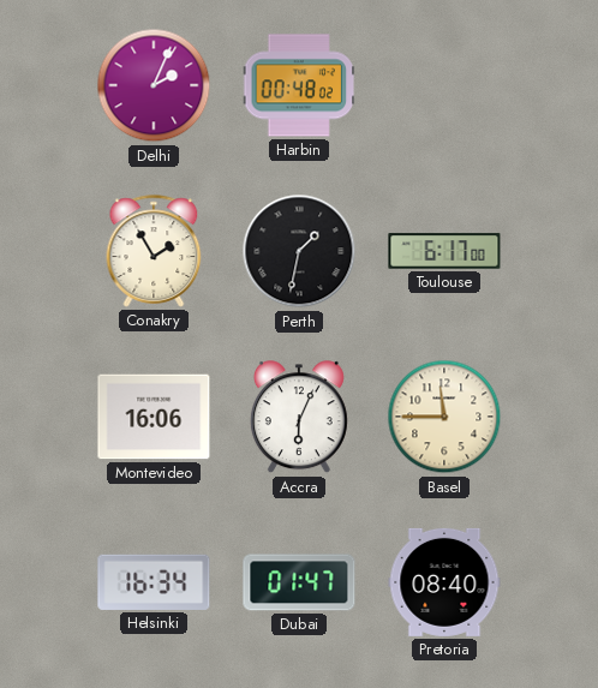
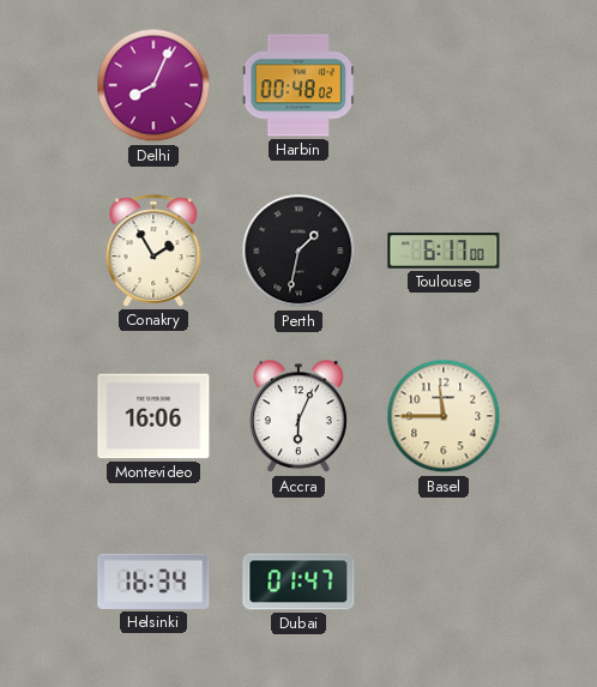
Delhi: 2:04 -> 8:04
Pretoria: 08:40 -> none
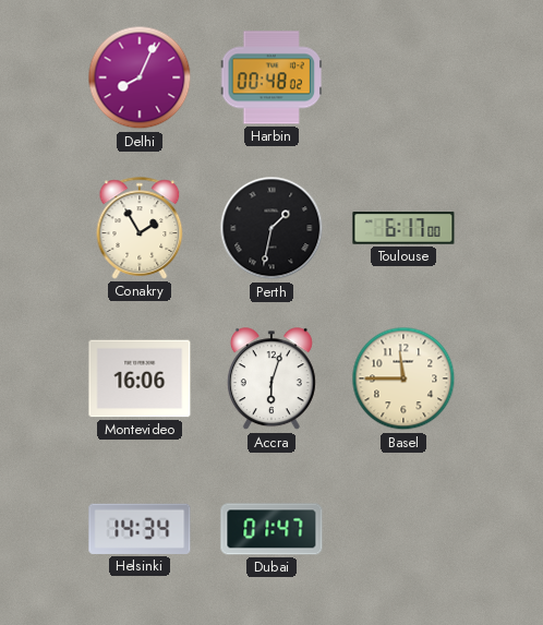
Accra: 6:04 -> 6:03
Helsinki: 16:34 -> 14:34
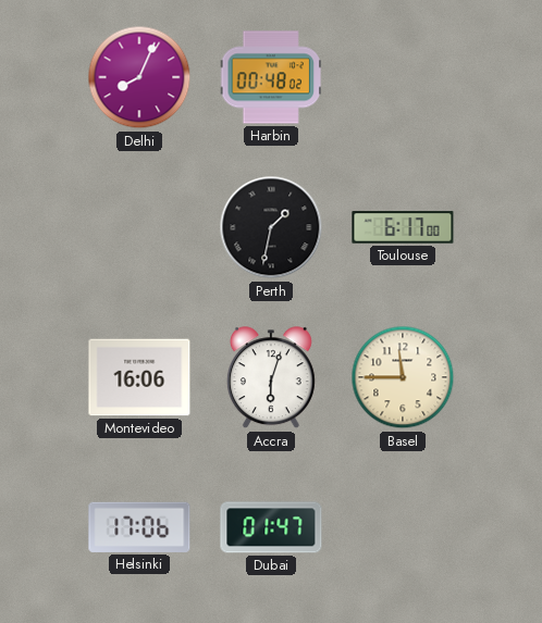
Conakry: 1:55 -> none
Helsinki: 14:34 -> 17:06
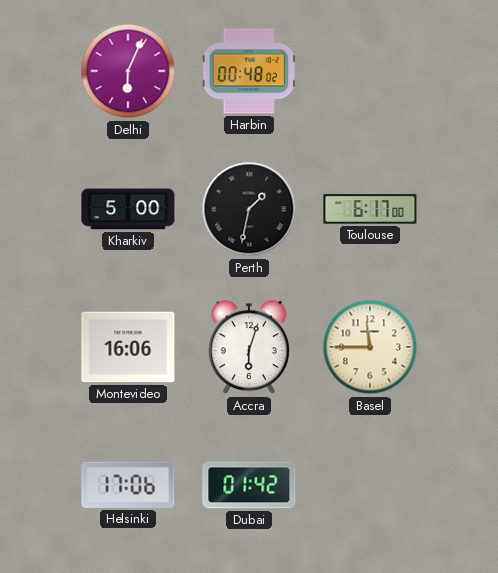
Delhi: 8:04 -> 6:04
Kharkiv: none -> 5:00
Dubai: 01:47 -> 01:42
